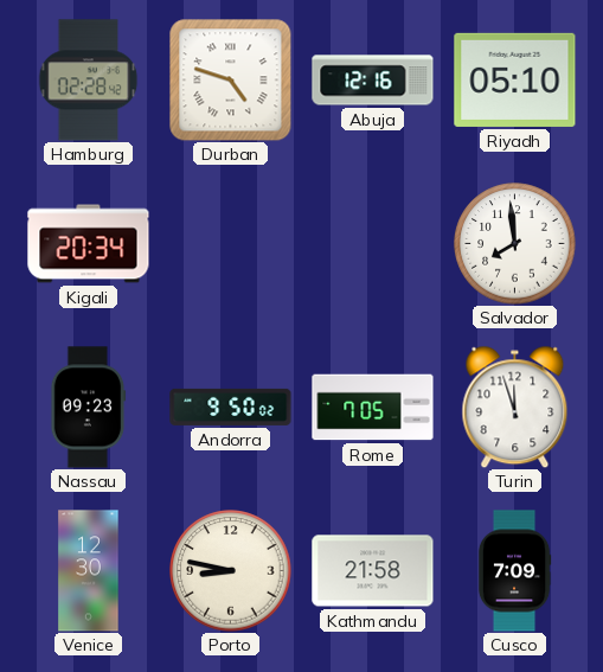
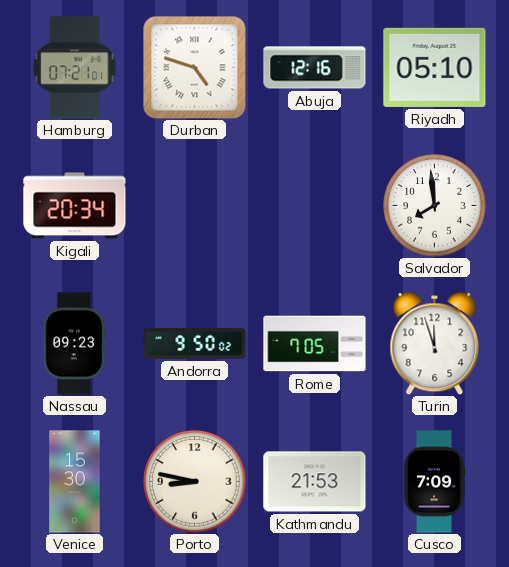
Hamburg: 02:28 -> 07:21
Venice: 12:30 -> 15:30
Kathmandu: 21:58 -> 21:53
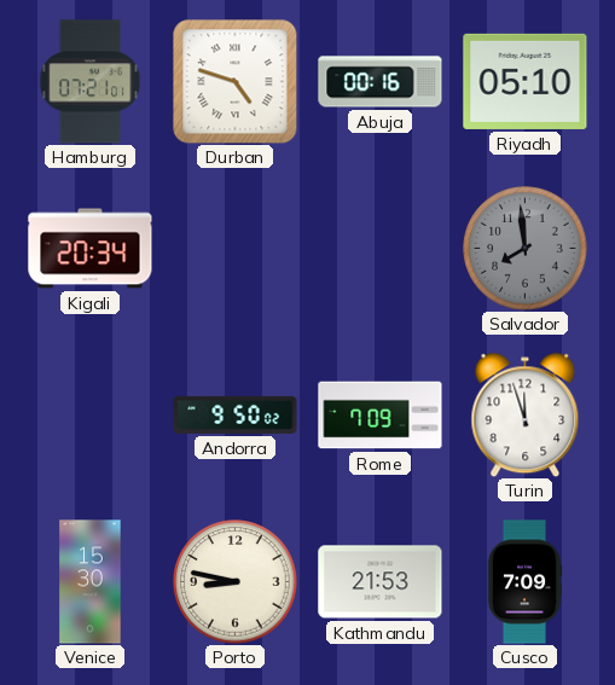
Abuja: 12:16 -> 00:16
Salvador dial: white -> grey
Nassau: 09:23 -> none
Rome: 7:05 -> 7:09
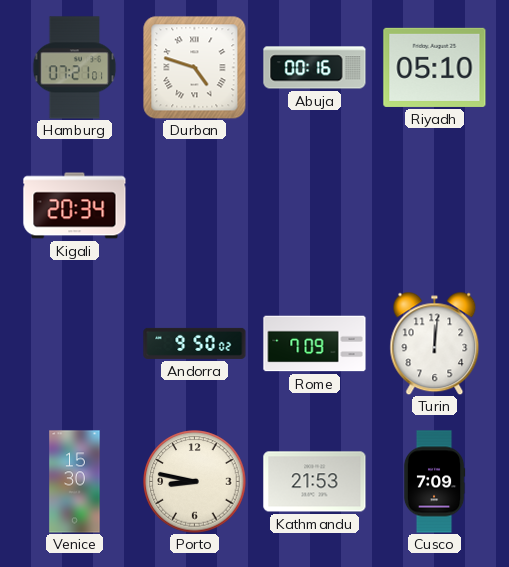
Salvador: 7:59 -> none
Turin: 11:57 -> 12:01
